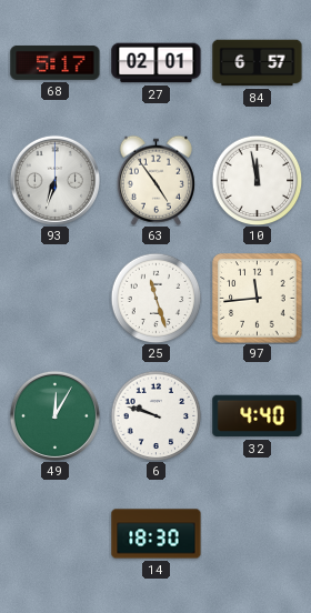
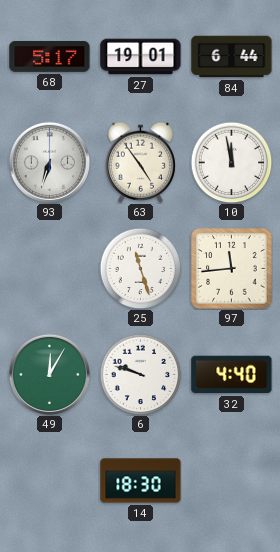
27: 02:01 -> 19:01
84: 6:57 -> 6:44
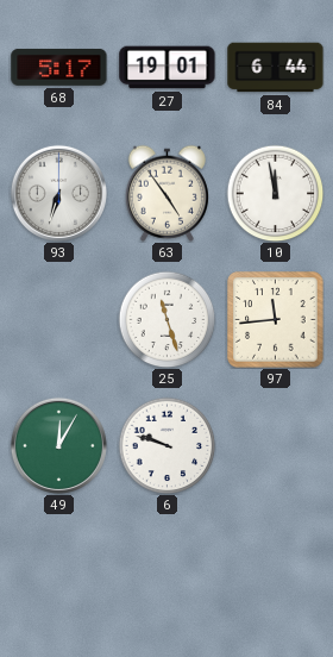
32: 4:40 -> none
14: 18:30 -> none
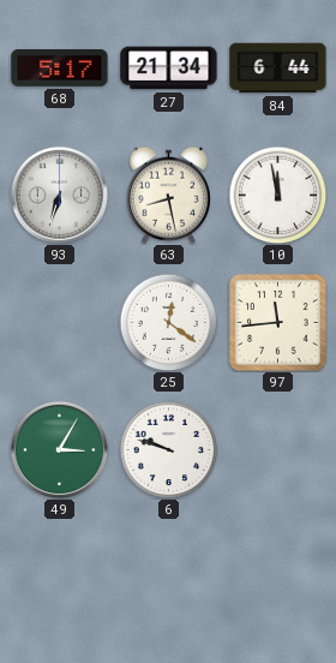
27: 19:01 -> 21:34
63: 4:54 -> 8:28
25: 11:27 -> 12:21
49: 12:05 -> 3:05
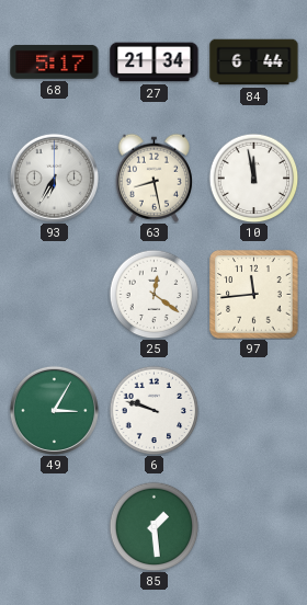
93: 6:33 -> 6:35
85: none -> 1:29
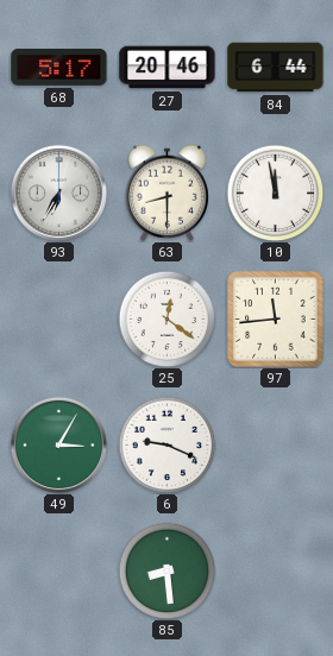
27: 21:34 -> 20:46
63: 8:28 -> 8:30
6: 9:48 -> 9:19
85: 1:29 -> 8:29
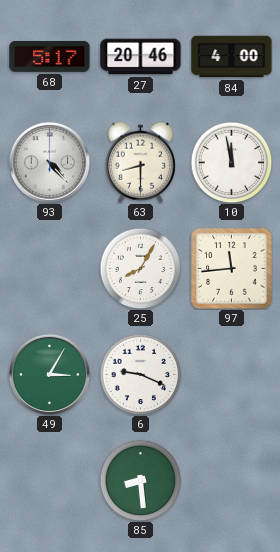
84: 6:44 -> 4:00
93: 6:35 -> 4:23
25: 12:21 -> 8:05
